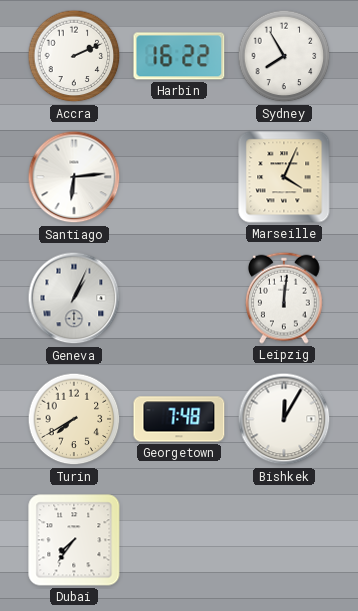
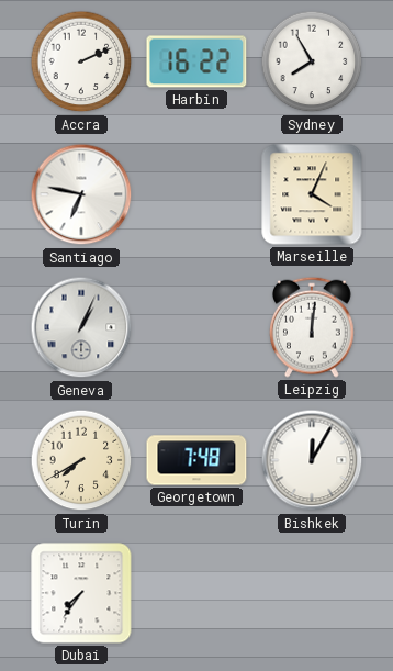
Santiago: 6:14 -> 6:47
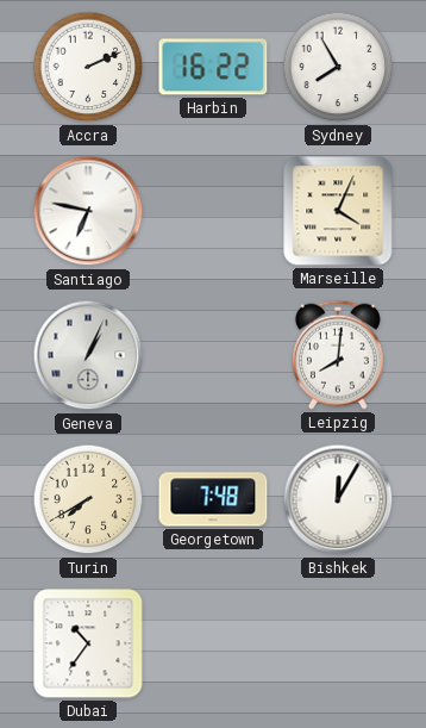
Leipzig: 12:01 -> 8:01
Dubai: 7:36 -> 10:36
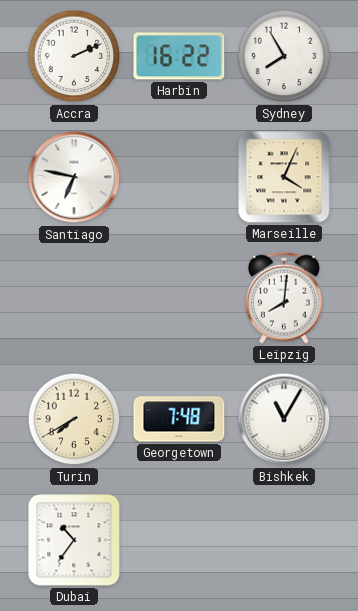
Geneva: 1:04 -> none
Bishkek: 12:05 -> 11:05
